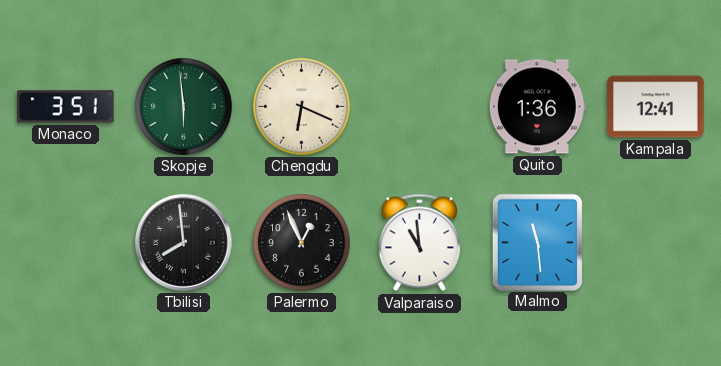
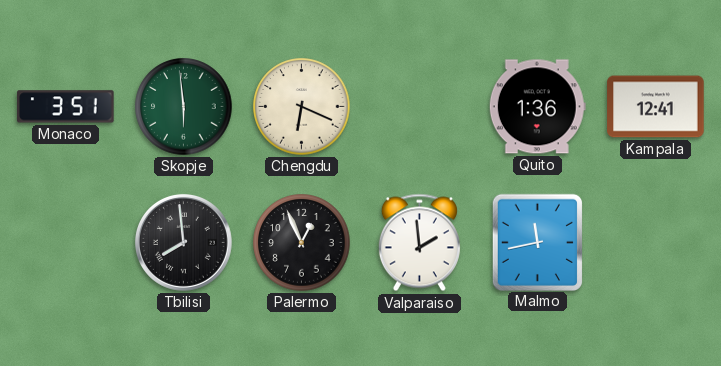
Valparaiso: 10:59 -> 1:59
Malmo: 11:29 -> 11:43
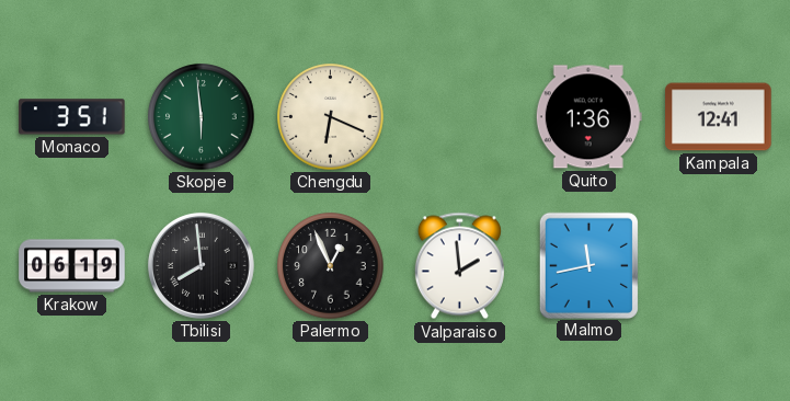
Krakow: none -> 06:19
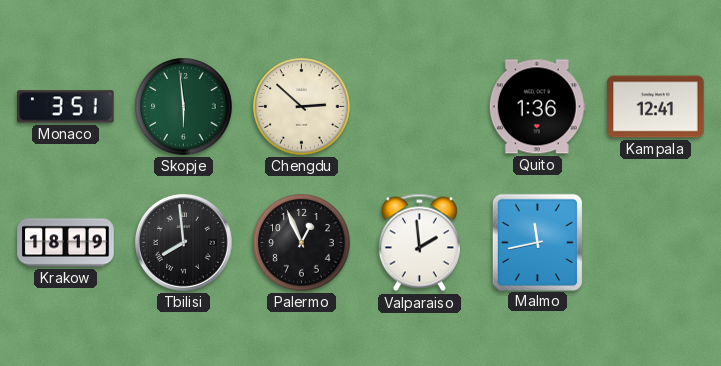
Chengdu: 6:19 -> 2:52
Krakow: 06:19 -> 18:19
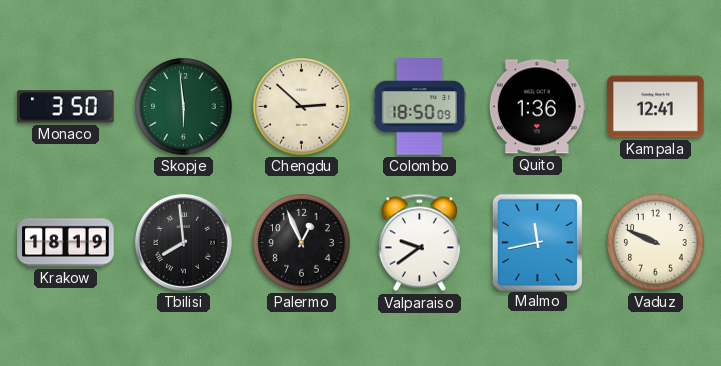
Monaco: 3:51 -> 3:50
Colombo: none -> 18:50
Valparaiso: 1:59 -> 9:39
Vaduz: none -> 9:49
